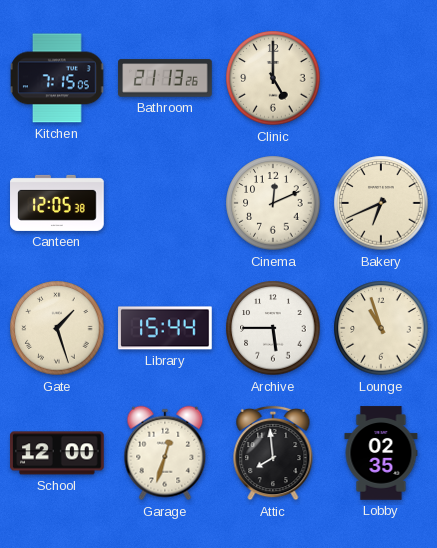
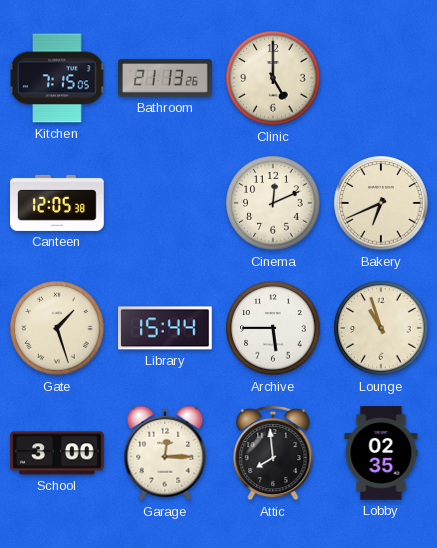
School: 12:00 -> 3:00
Garage: 12:33 -> 12:15
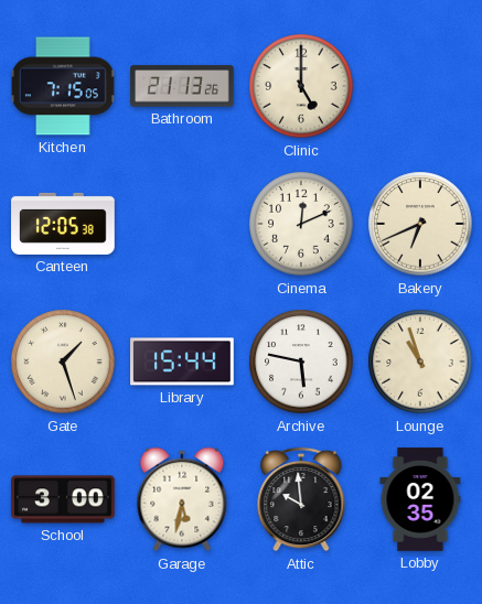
Archive: 5:45 -> 5:47
Garage: 12:15 -> 5:32
Attic: 7:59 -> 9:59
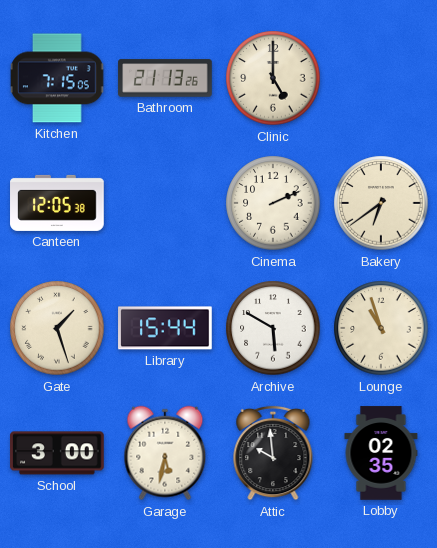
Cinema: 12:11 -> 2:11
Bakery: 6:41 -> 6:39
Archive: 5:47 -> 5:50
